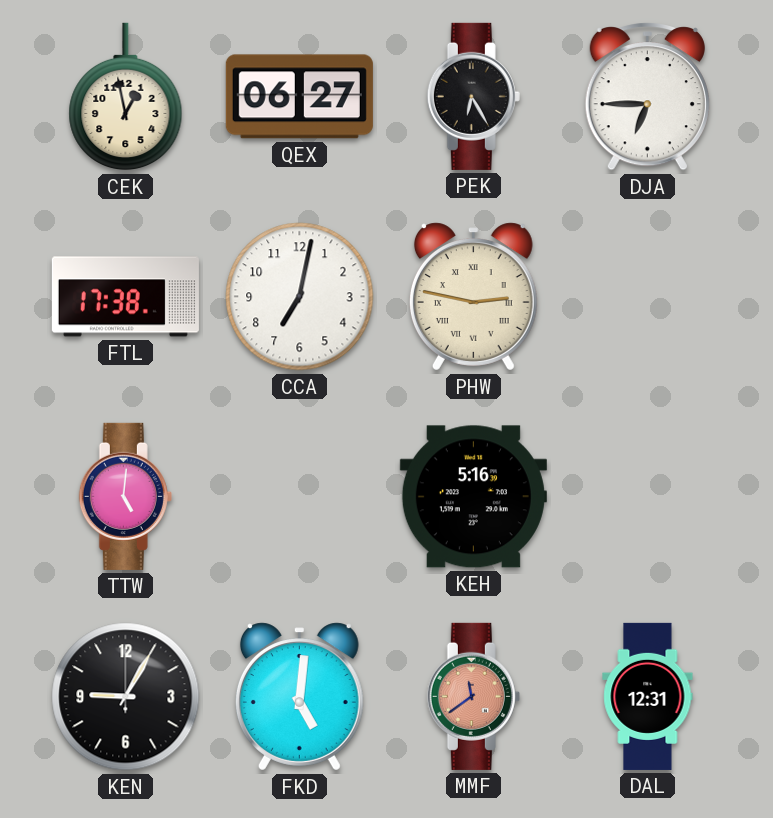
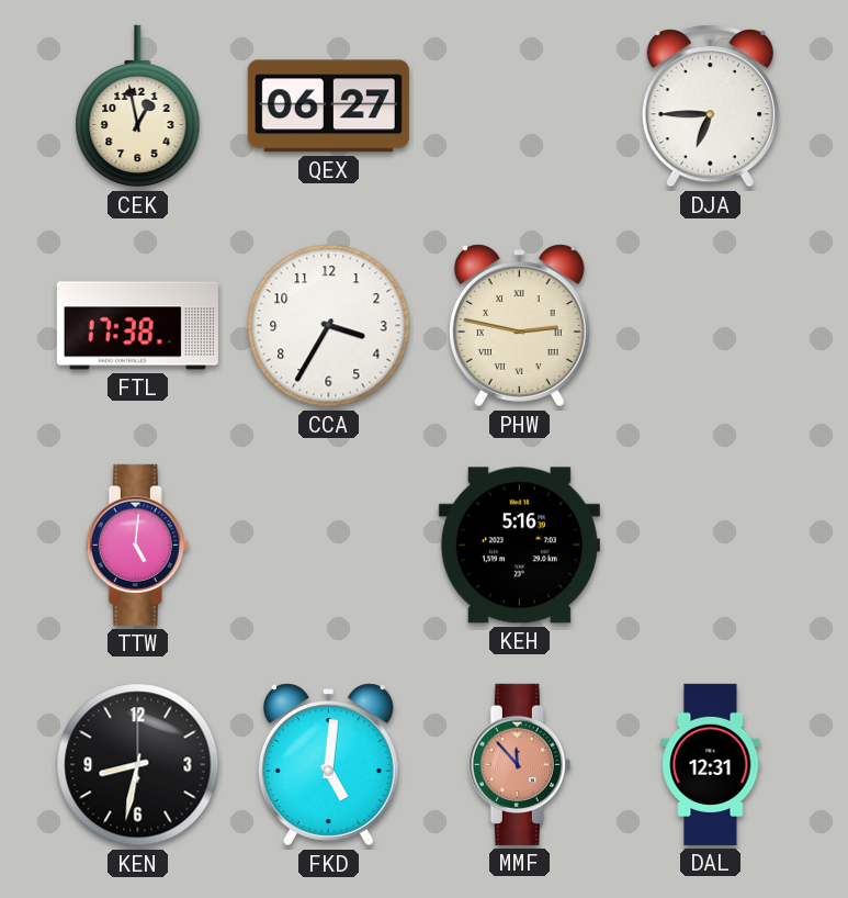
PEK: 6:25 -> none
CCA: 7:02 -> 3:35
KEN: 9:05 -> 8:32
MMF: 11:39 -> 11:53
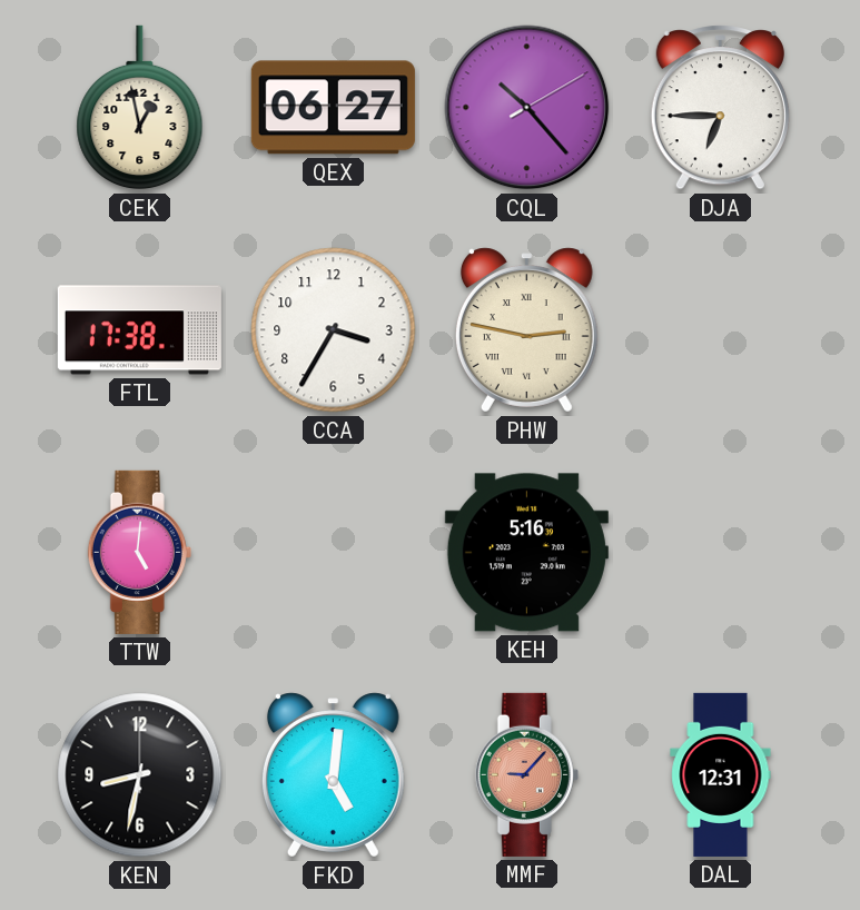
CQL: none -> 10:23
MMF: 11:53 -> 9:07
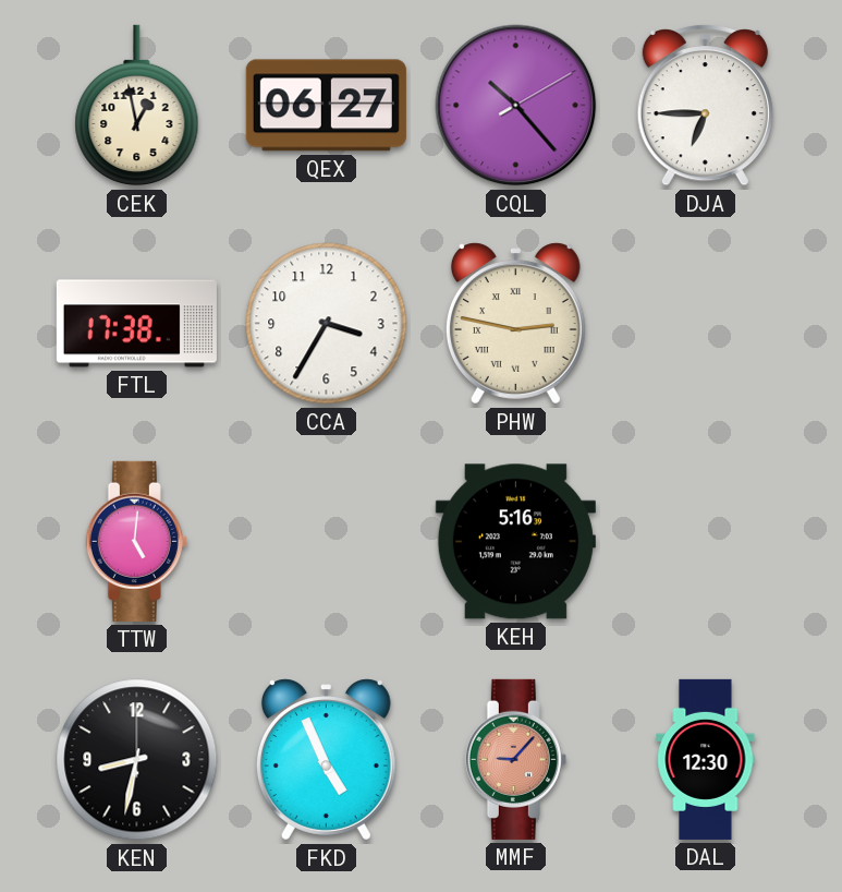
FKD: 5:01 -> 4:56
DAL: 12:31 -> 12:30
